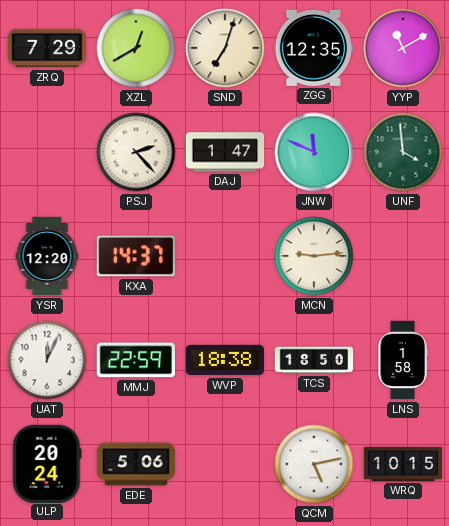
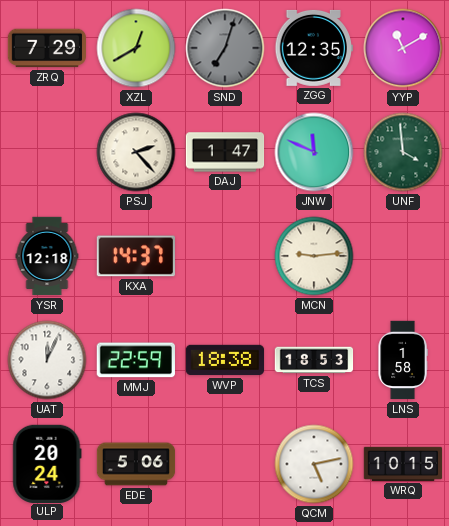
SND dial: cream -> grey
YSR: 12:20 -> 12:18
TCS: 18:50 -> 18:53
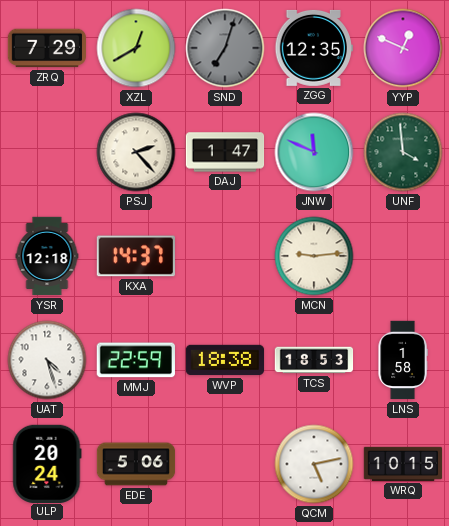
YYP: 11:10 -> 12:49
UAT: 12:04 -> 4:27
